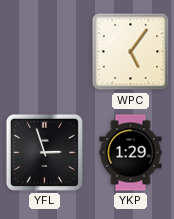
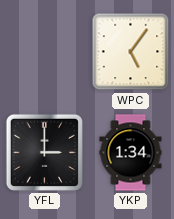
YFL: 2:57 -> 3:00
YKP: 1:29 -> 1:34
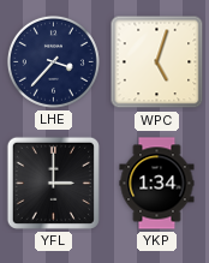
LHE: none -> 3:37
WPC: 5:06 -> 5:03
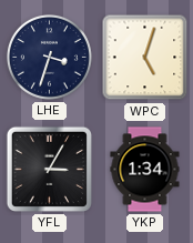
LHE: 3:37 -> 3:33
YFL: 3:00 -> 3:05
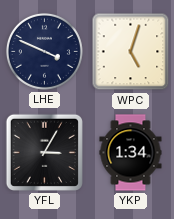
LHE: 3:33 -> 3:49
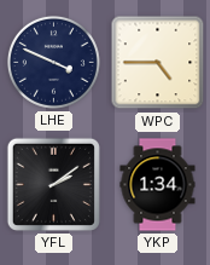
WPC: 5:03 -> 4:45
YFL: 3:05 -> 2:09
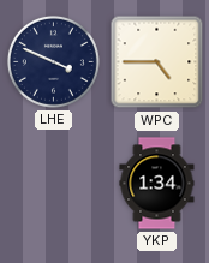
YFL: 2:09 -> none
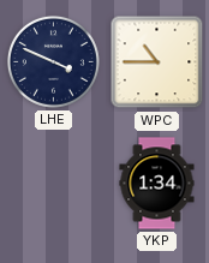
WPC: 4:45 -> 10:45
